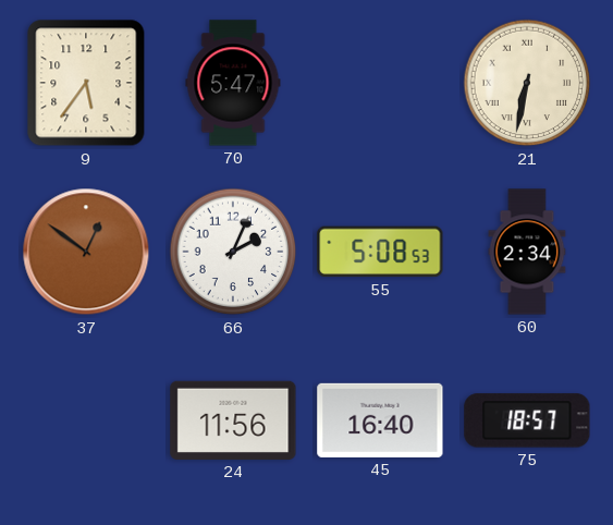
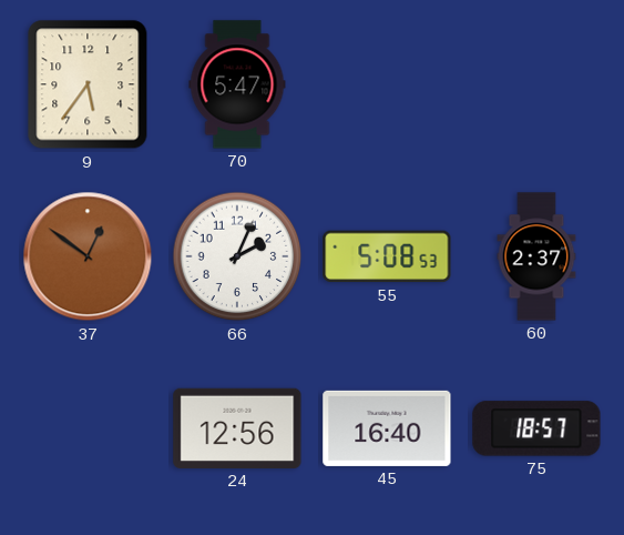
21: 6:32 -> none
60: 2:34 -> 2:37
24: 11:56 -> 12:56
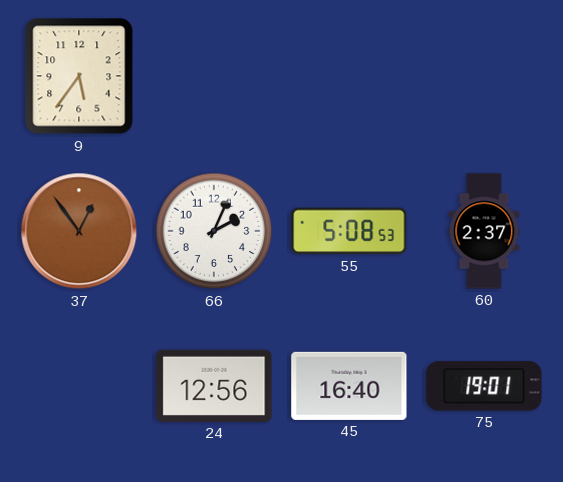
70: 5:47 -> none
37: 12:51 -> 12:54
75: 18:57 -> 19:01
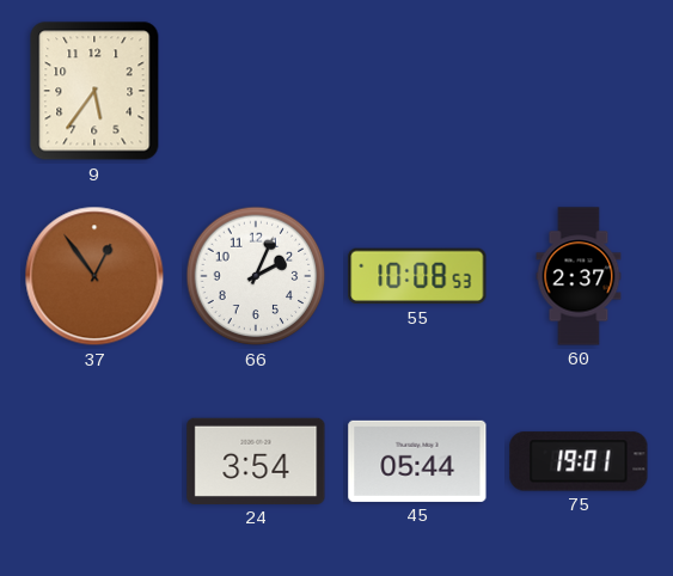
55: 5:08 -> 10:08
24: 12:56 -> 3:54
45: 16:40 -> 05:44
